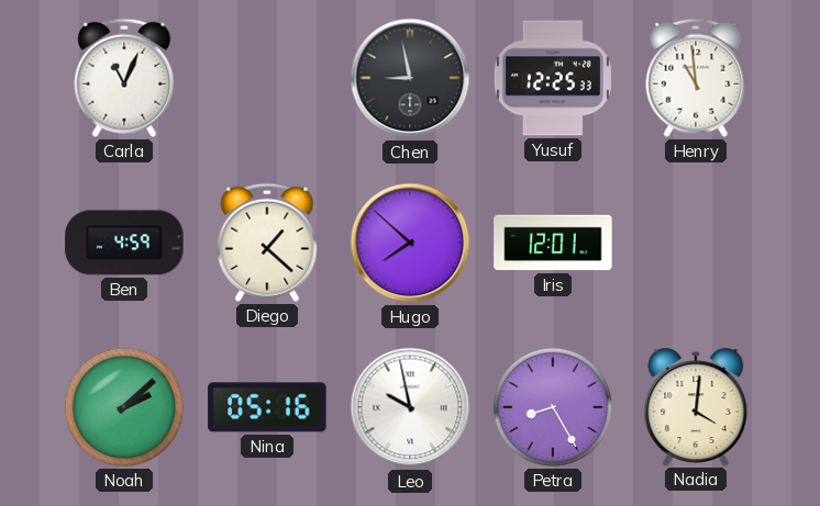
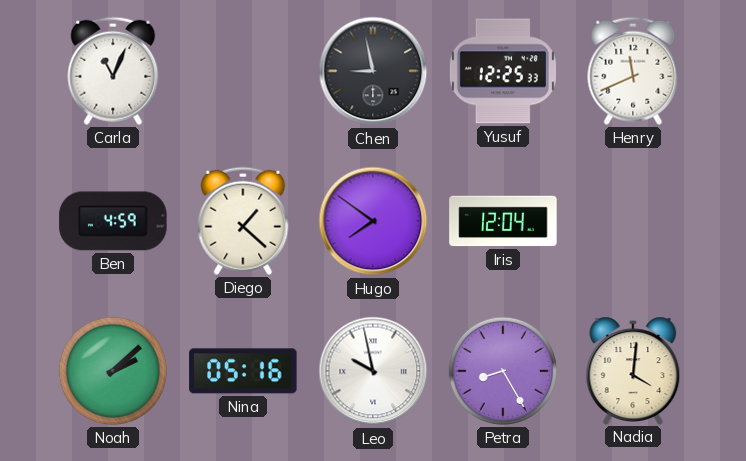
Henry: 10:59 -> 11:41
Hugo: 7:52 -> 7:51
Iris: 12:01 -> 12:04
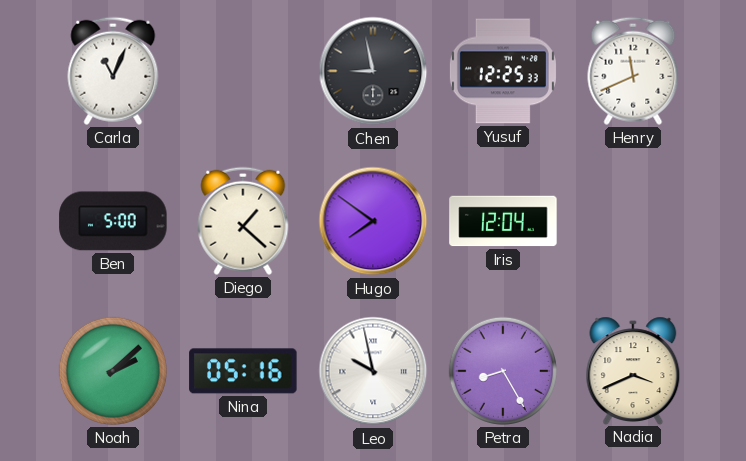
Ben: 4:59 -> 5:00
Nadia: 4:01 -> 3:41
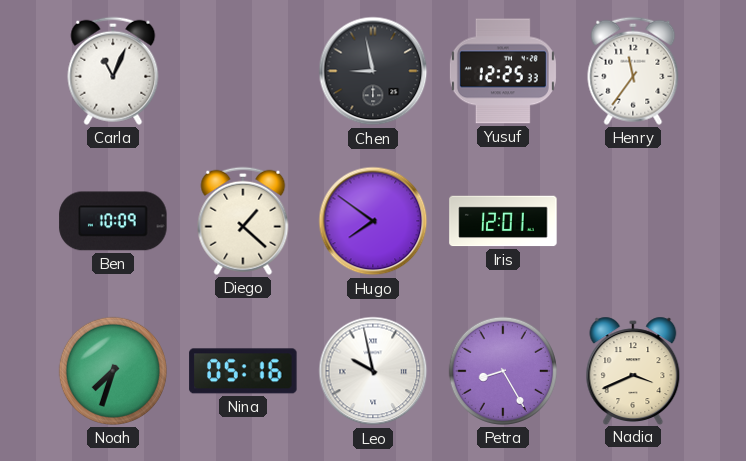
Henry: 11:41 -> 11:36
Ben: 5:00 -> 10:09
Iris: 12:04 -> 12:01
Noah: 2:08 -> 7:33
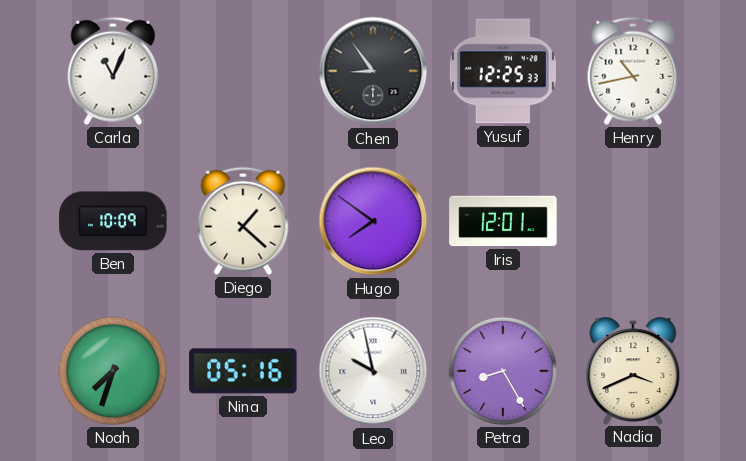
Chen: 8:58 -> 8:54
Henry: 11:36 -> 10:43
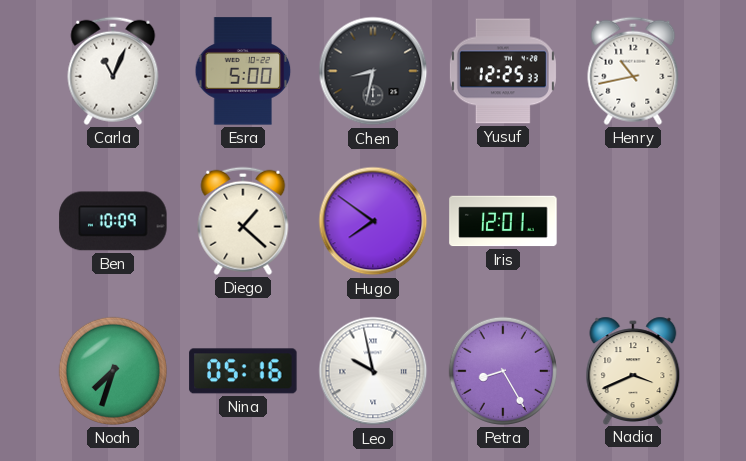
Esra: none -> 5:00
Chen: 8:54 -> 8:32
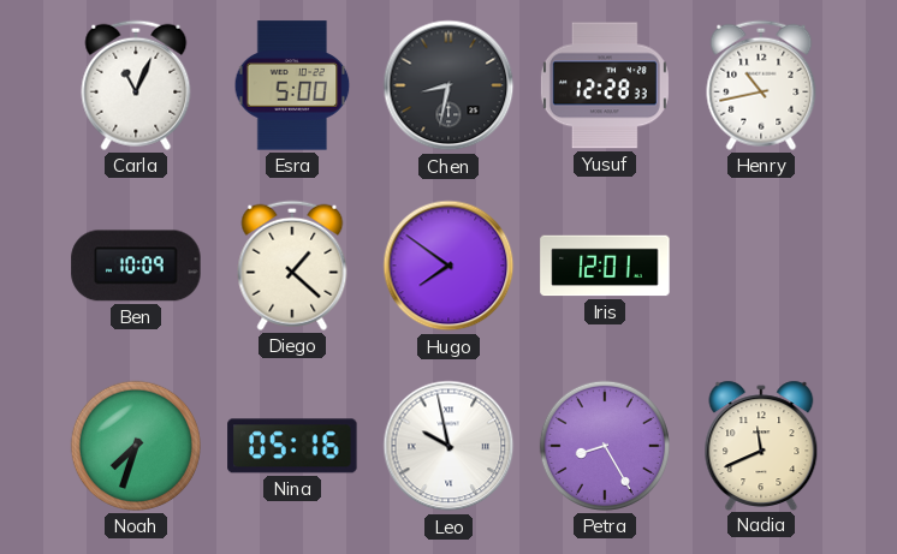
Yusuf: 12:25 -> 12:28
Nadia: 3:41 -> 11:41
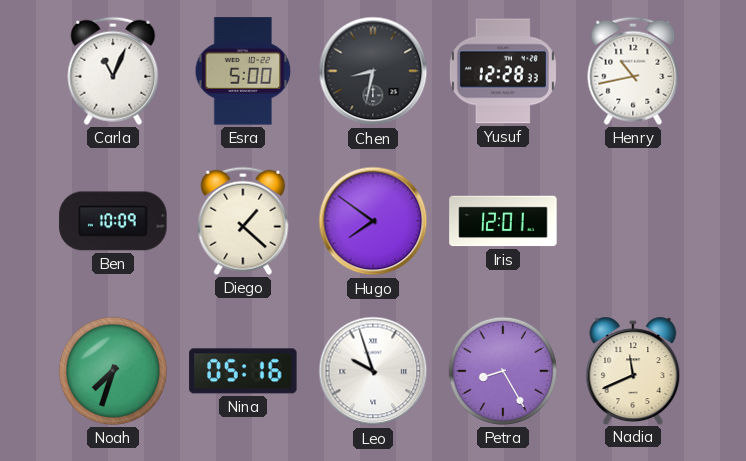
Leo: 9:58 -> 9:57
